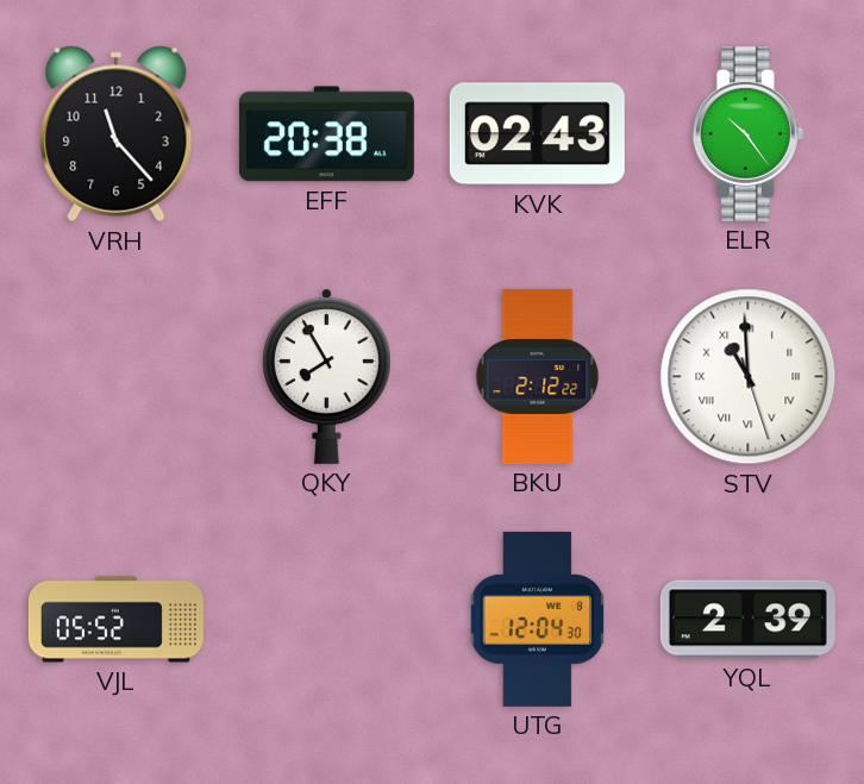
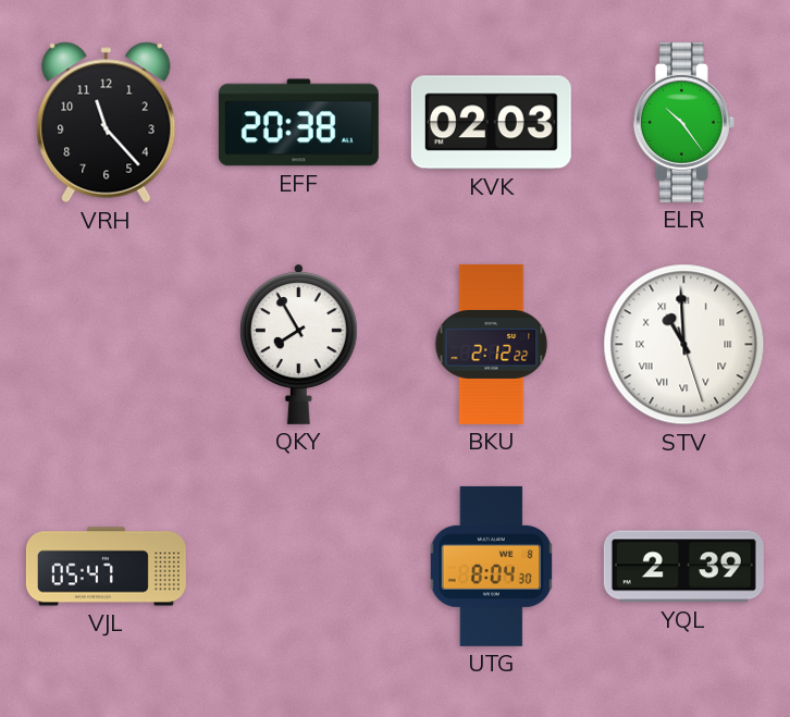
KVK: 02:43 -> 02:03
VJL: 05:52 -> 05:47
UTG: 12:04 -> 8:04
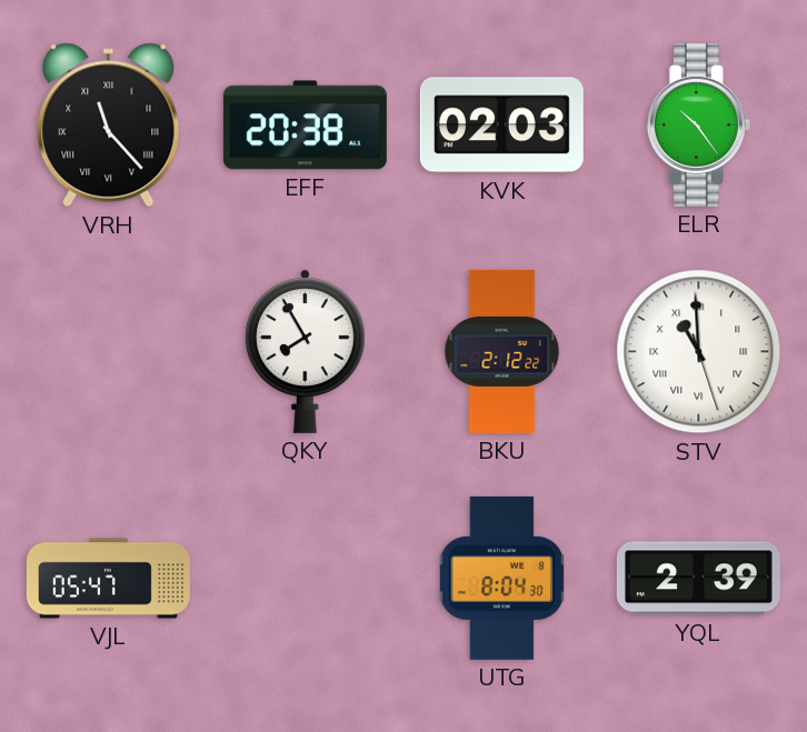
VRH numerals: Arabic -> Roman
